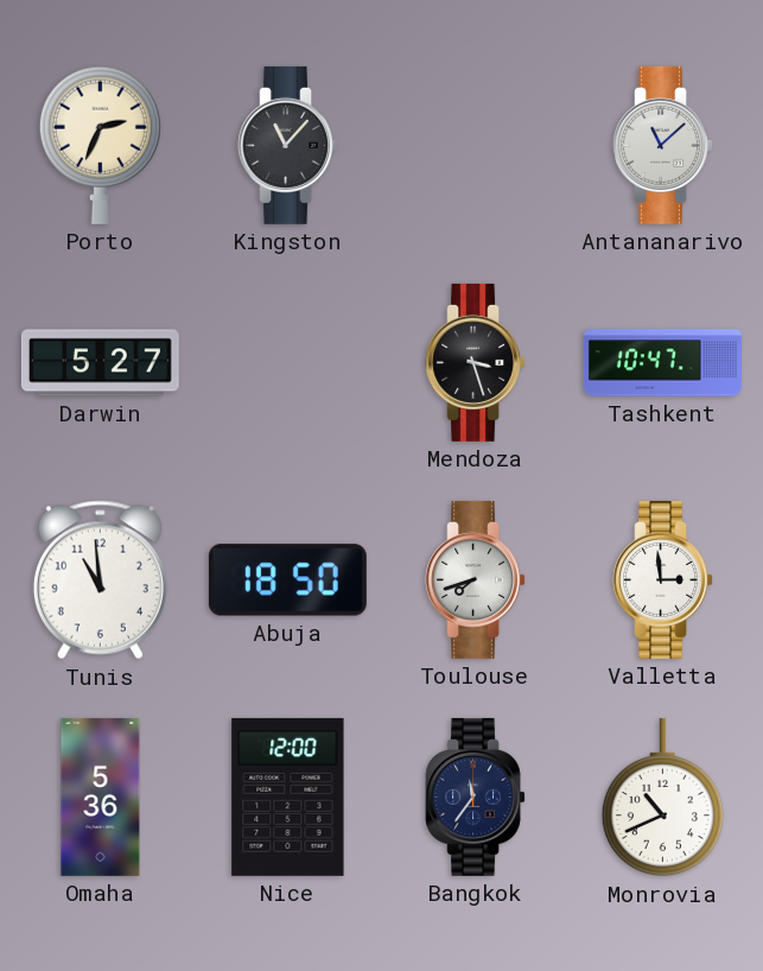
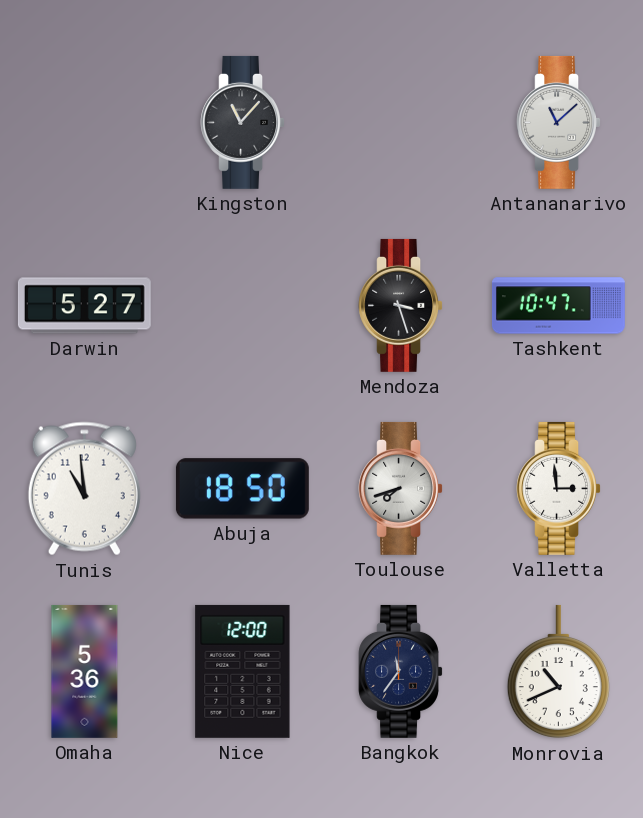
Porto: 2:34 -> none
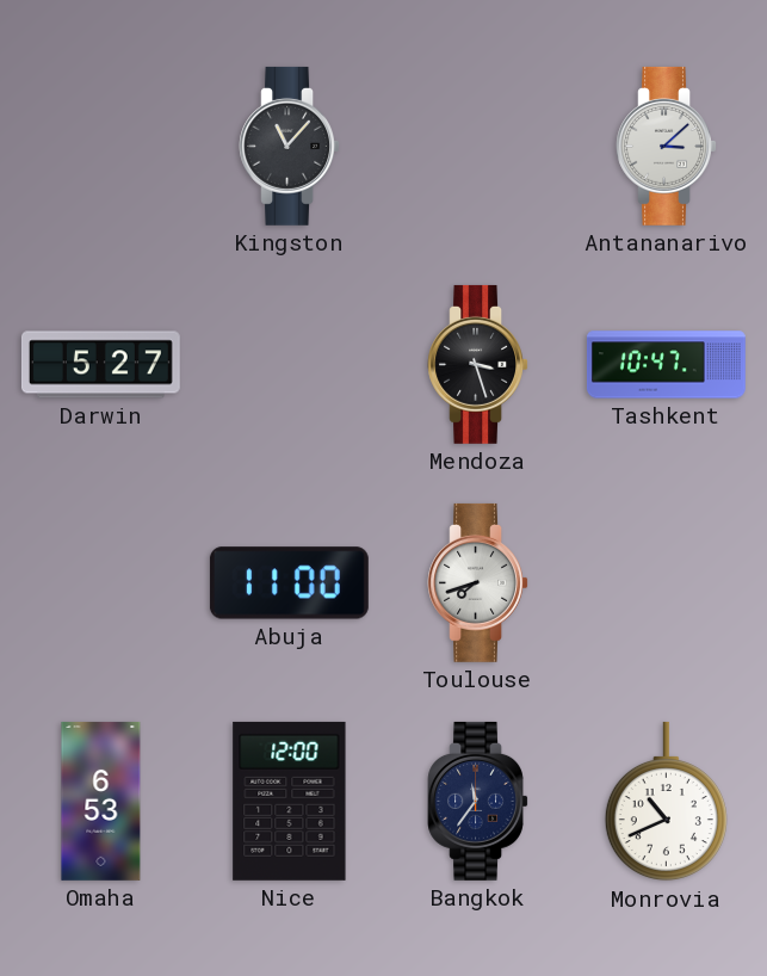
Antananarivo: 11:08 -> 3:08
Tunis: 10:59 -> none
Abuja: 18:50 -> 11:00
Valletta: 2:59 -> none
Omaha: 5:36 -> 6:53
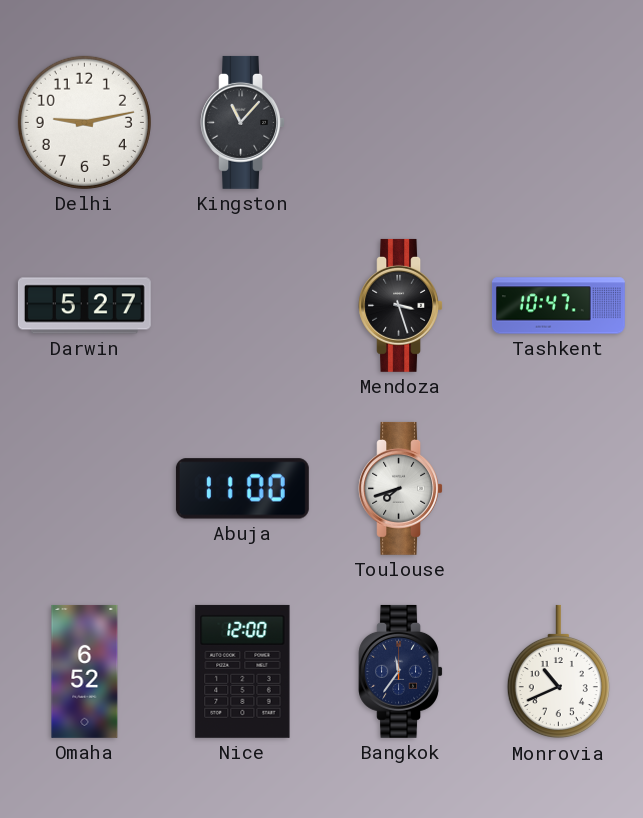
Delhi: none -> 9:13
Antananarivo: 3:08 -> none
Omaha: 6:53 -> 6:52
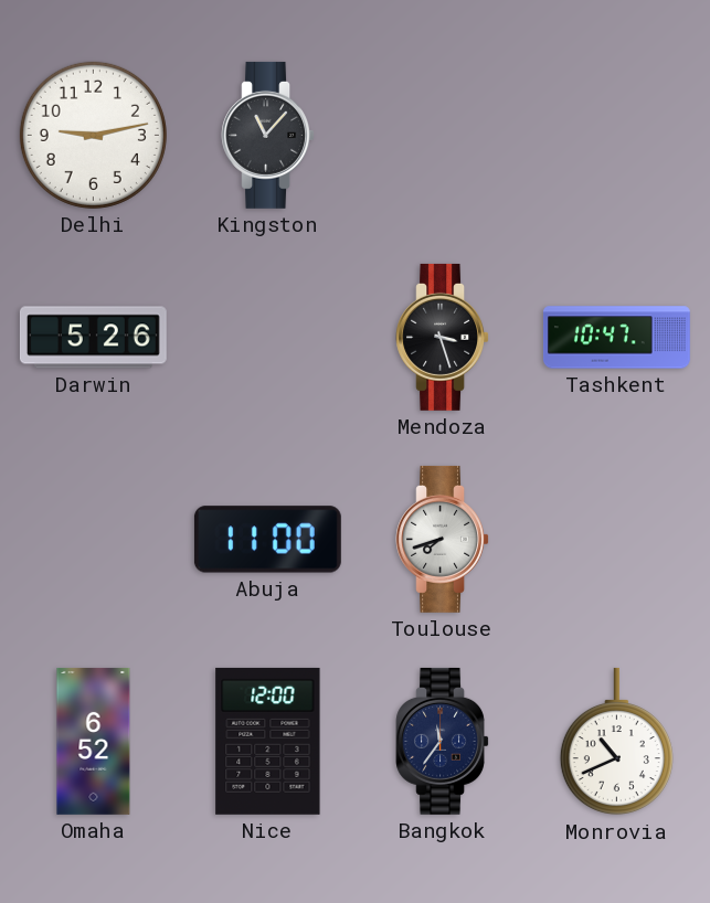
Darwin: 5:27 -> 5:26
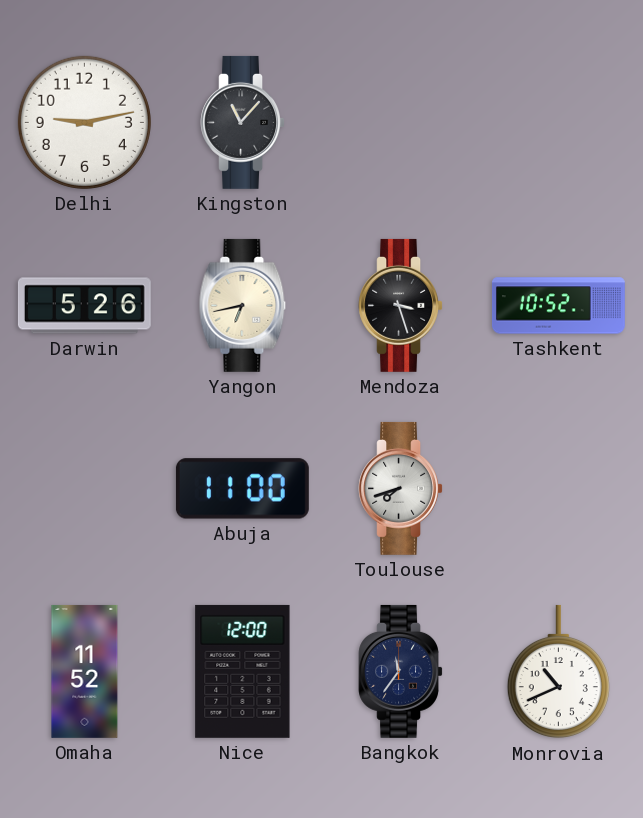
Yangon: none -> 6:43
Tashkent: 10:47 -> 10:52
Omaha: 6:52 -> 11:52
